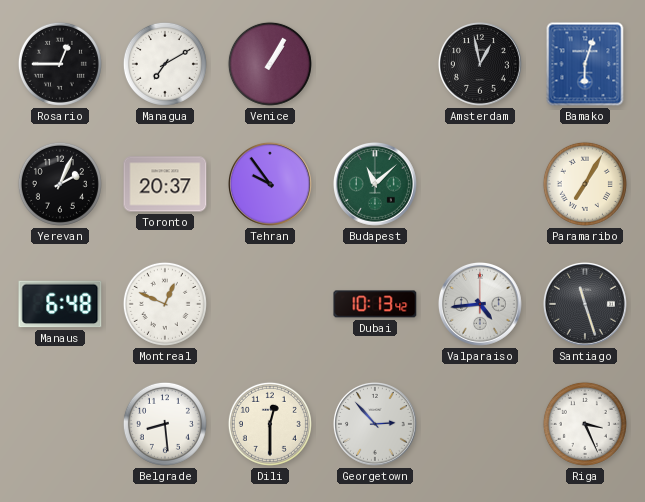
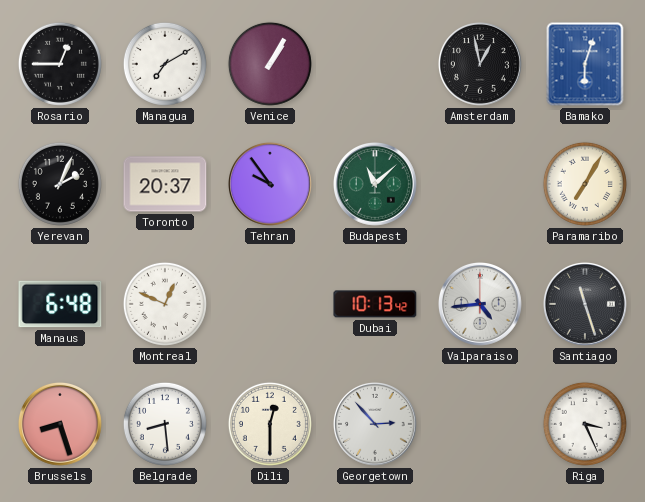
Brussels: none -> 8:27
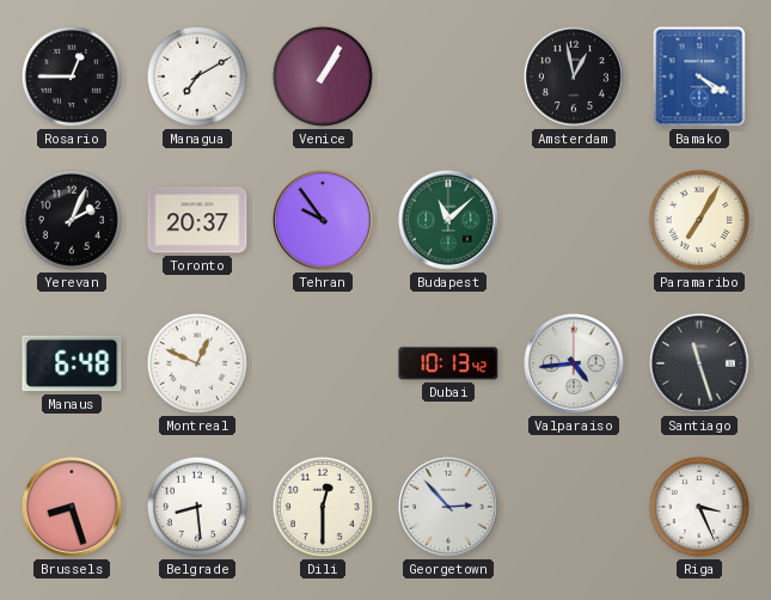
Bamako: 6:03 -> 4:20
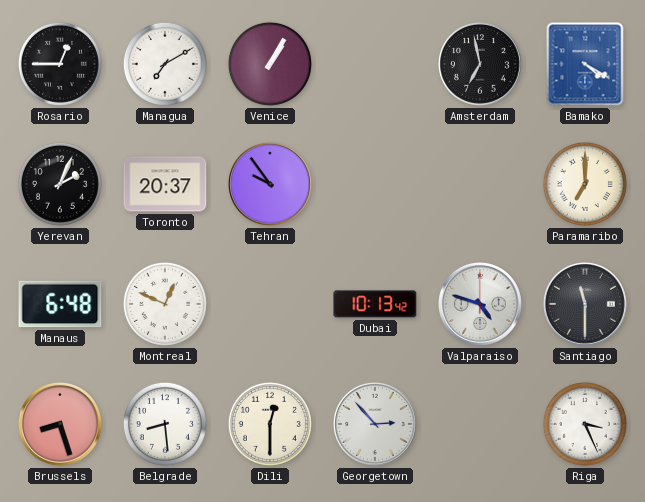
Amsterdam: 12:58 -> 6:58
Budapest: 11:08 -> none
Paramaribo: 7:05 -> 7:00
Valparaiso: 4:44 -> 4:48
Santiago: 11:27 -> 11:30
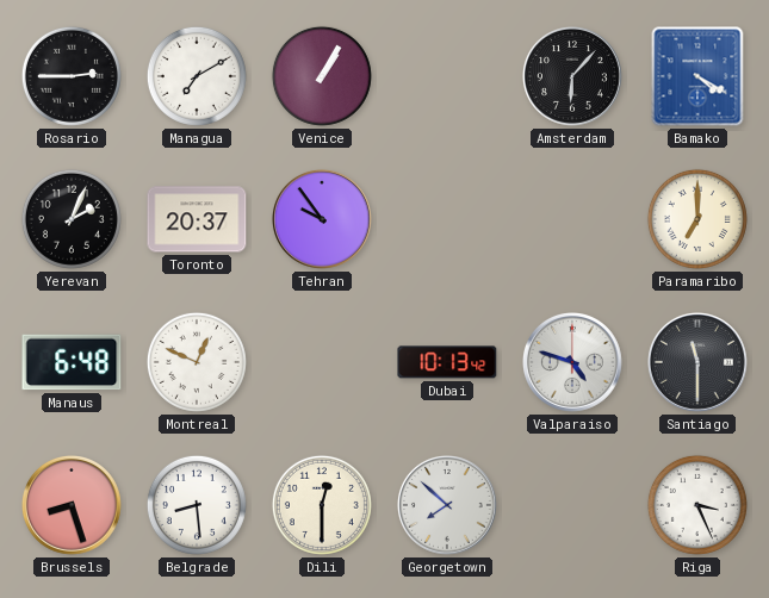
Rosario: 12:45 -> 2:45
Amsterdam: 6:58 -> 6:07
Georgetown: 2:53 -> 7:52
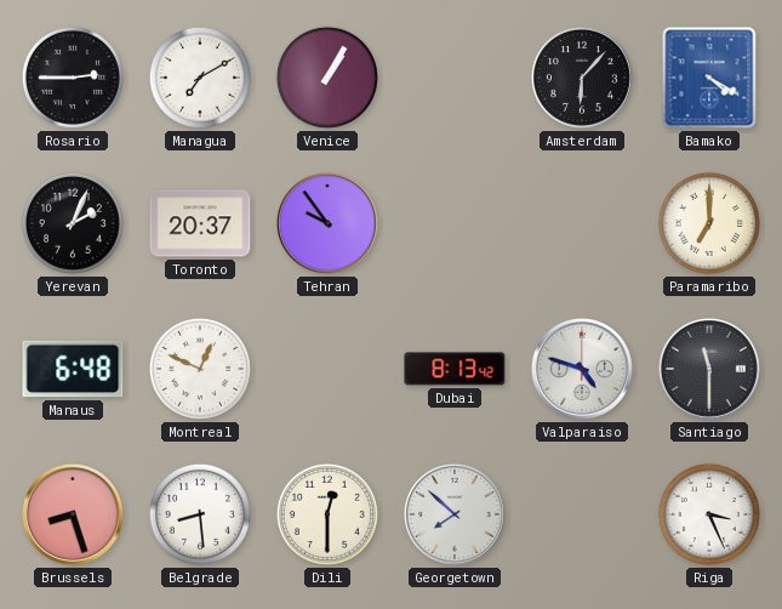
Dubai: 10:13 -> 8:13
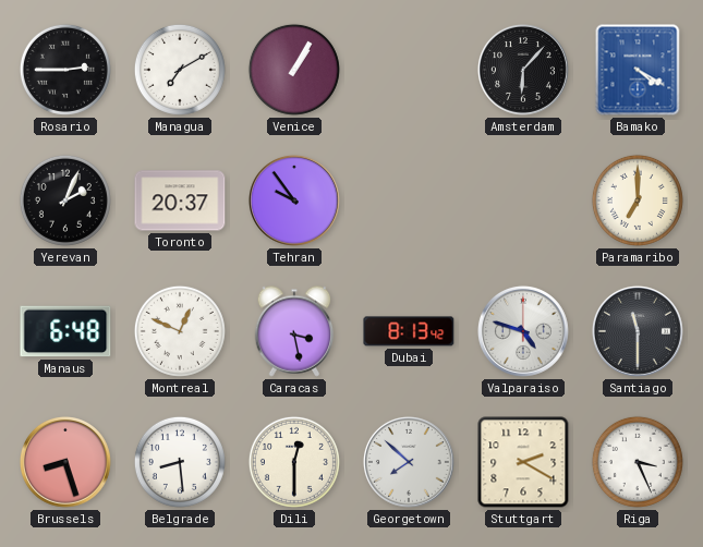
Caracas: none -> 3:28
Stuttgart: none -> 2:20
